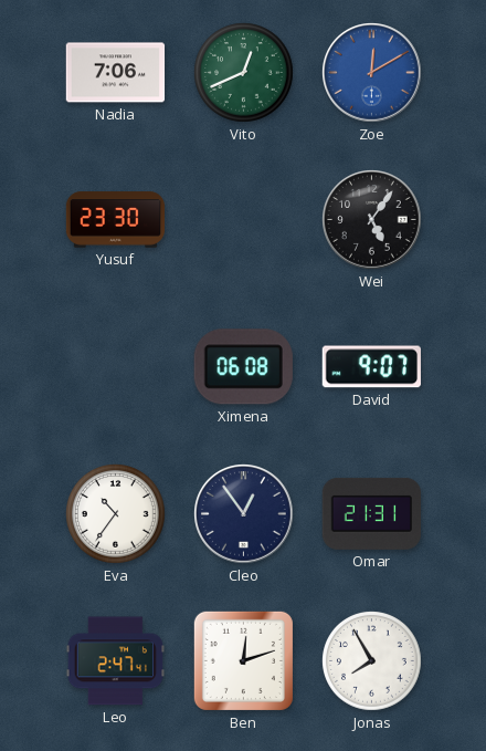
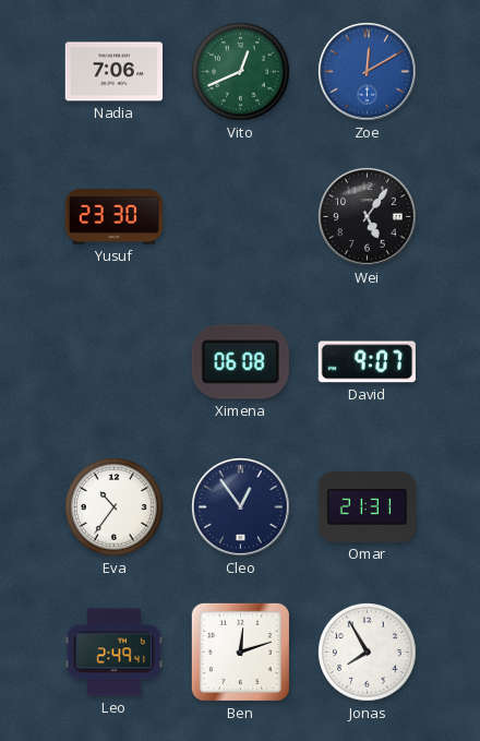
Leo: 2:47 -> 2:49
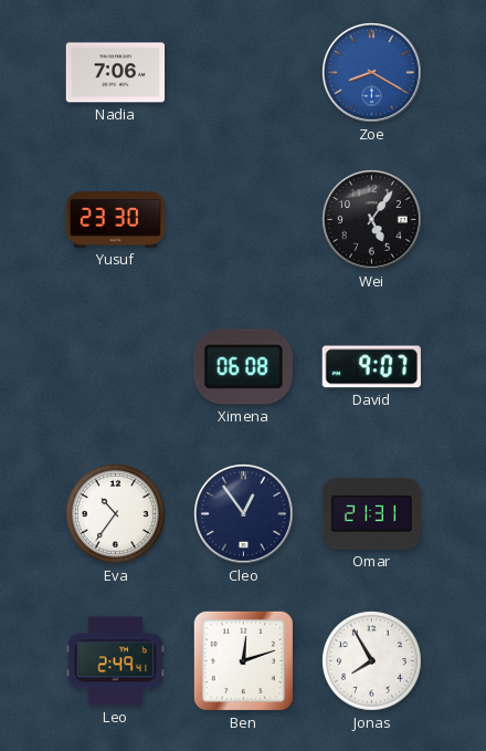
Vito: 12:41 -> none
Zoe: 12:10 -> 8:20
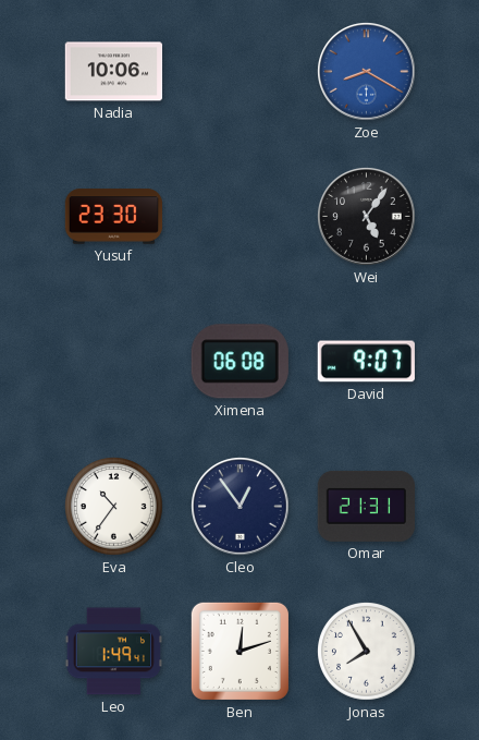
Nadia: 7:06 -> 10:06
Leo: 2:49 -> 1:49
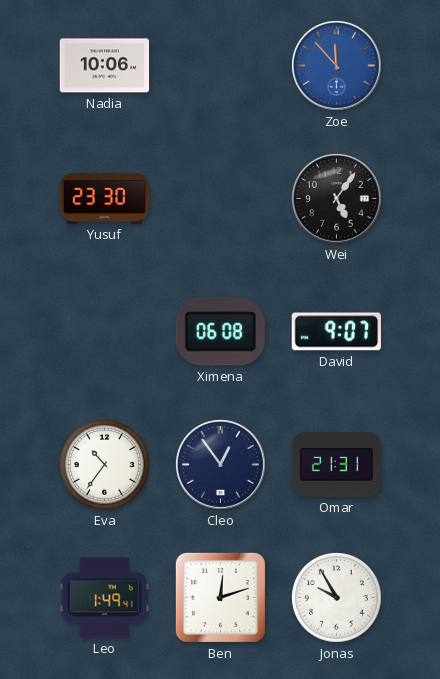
Zoe: 8:20 -> 11:53
Jonas: 7:55 -> 9:55
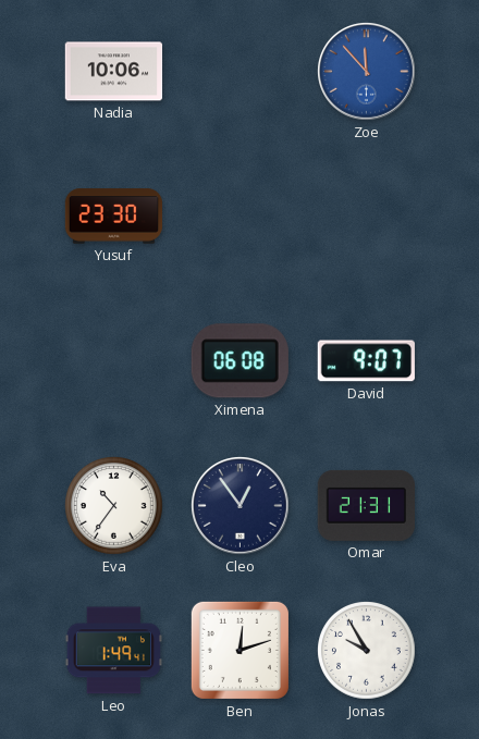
Wei: 5:06 -> none
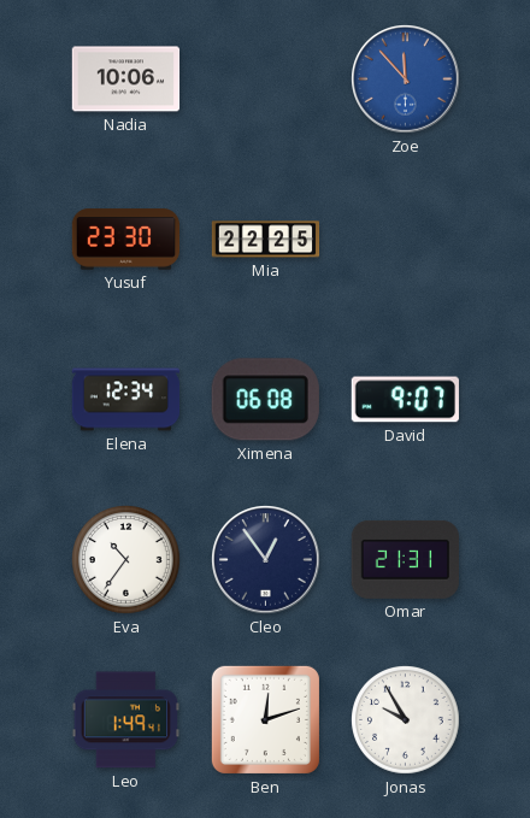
Mia: none -> 22:25
Elena: none -> 12:34
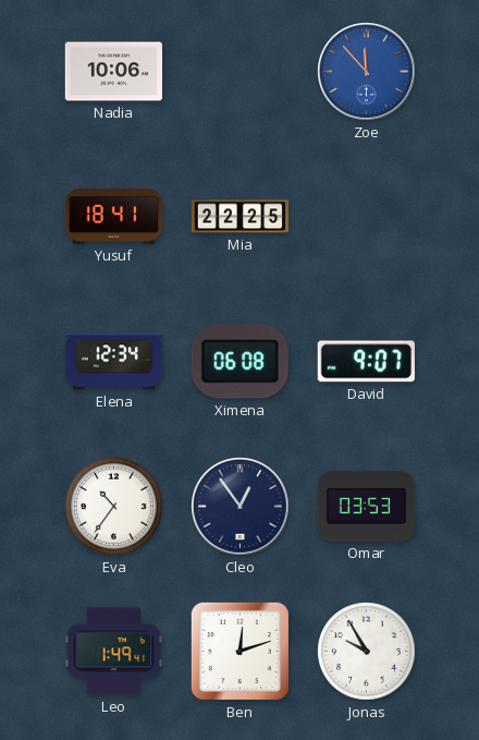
Yusuf: 23:30 -> 18:41
Omar: 21:31 -> 03:53
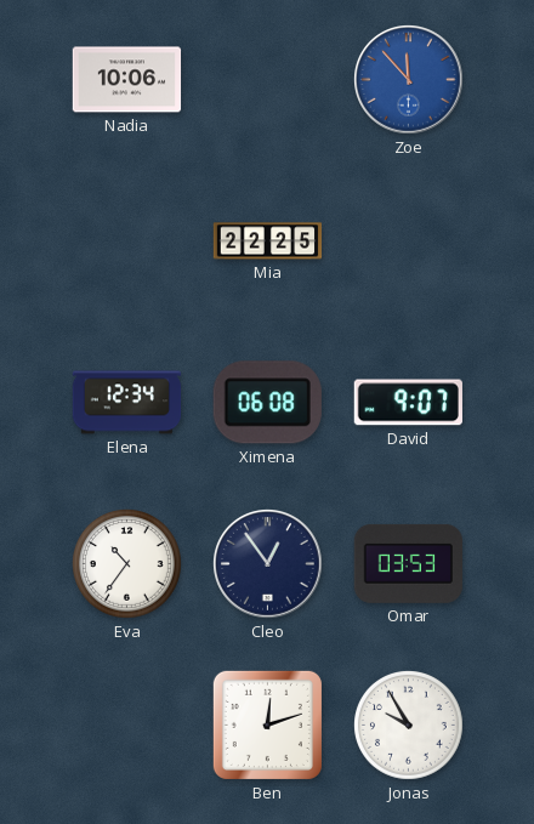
Yusuf: 18:41 -> none
Leo: 1:49 -> none
